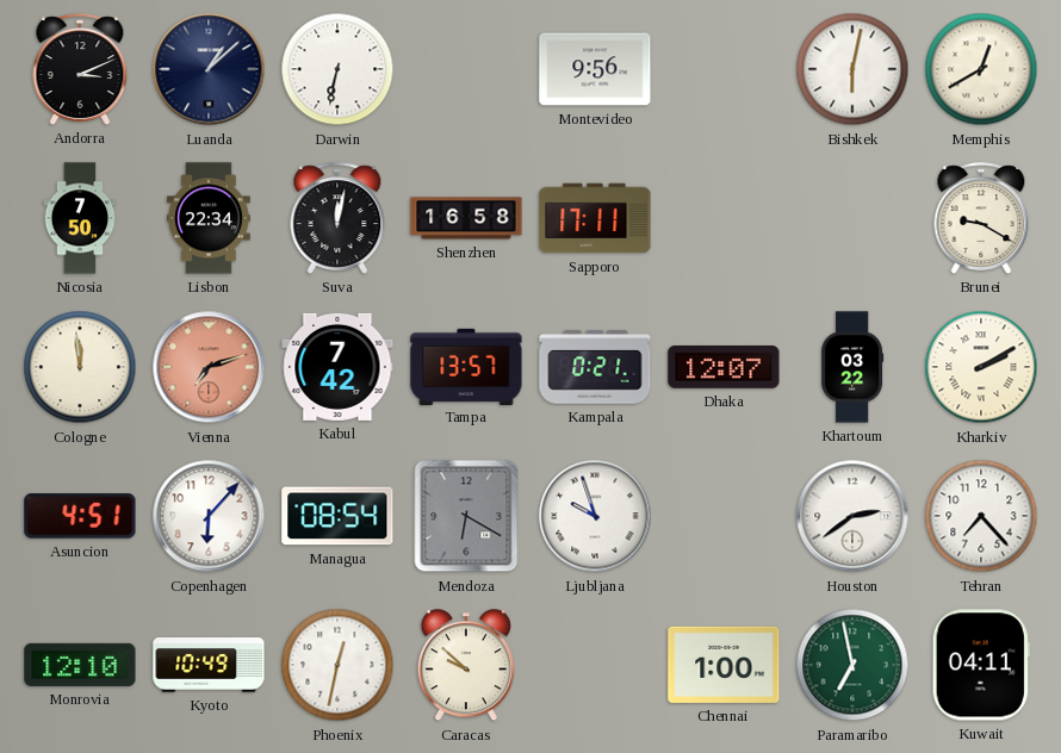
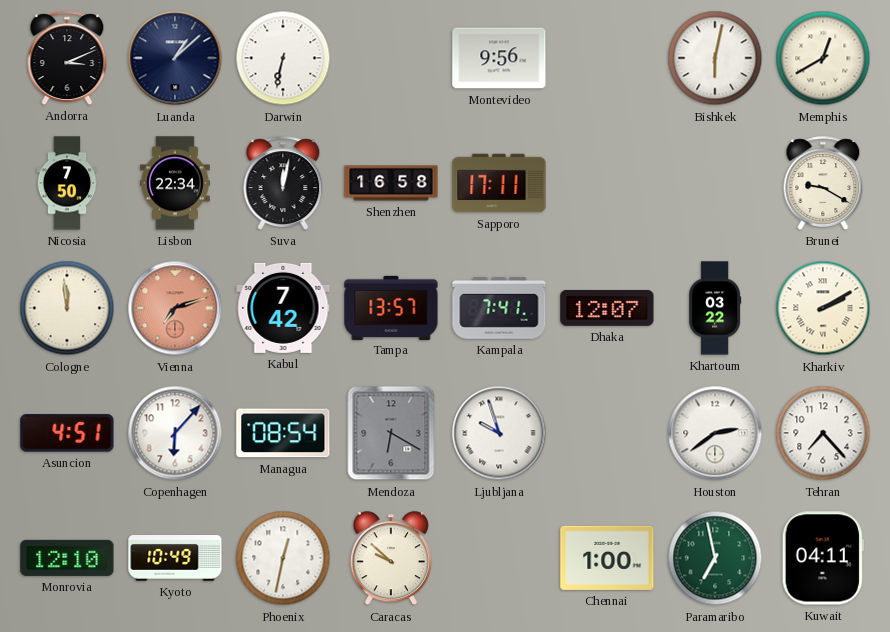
Kampala: 0:21 -> 7:41
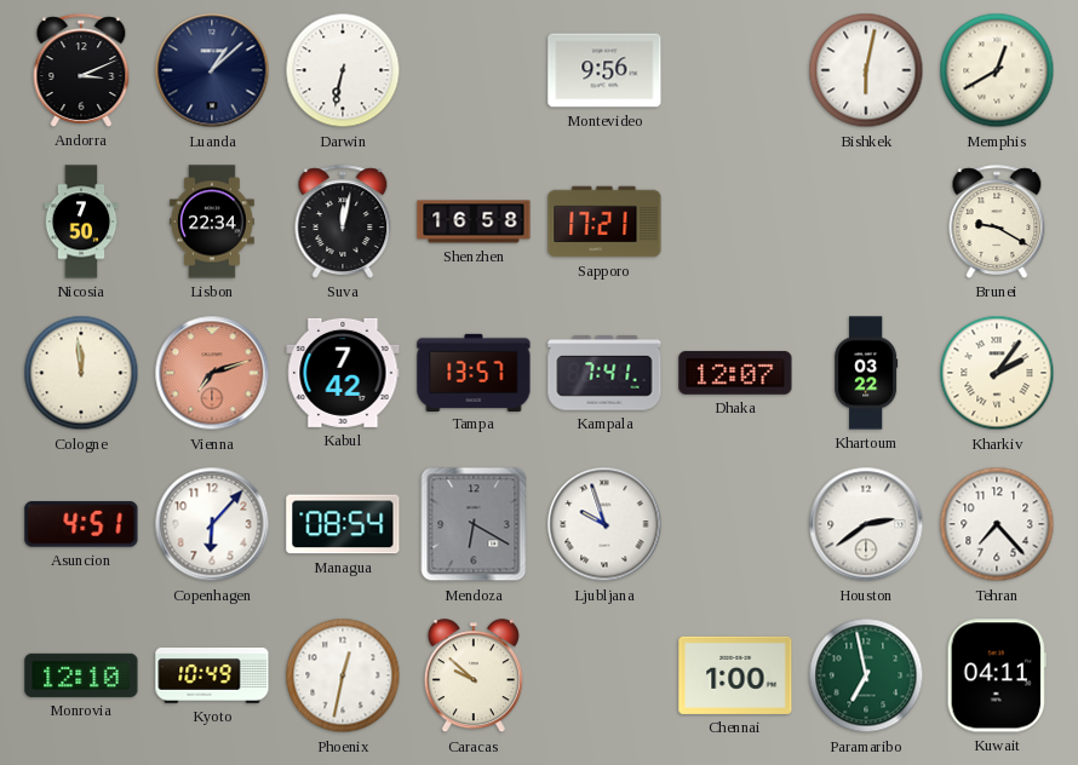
Sapporo: 17:11 -> 17:21
Kharkiv: 2:10 -> 2:06
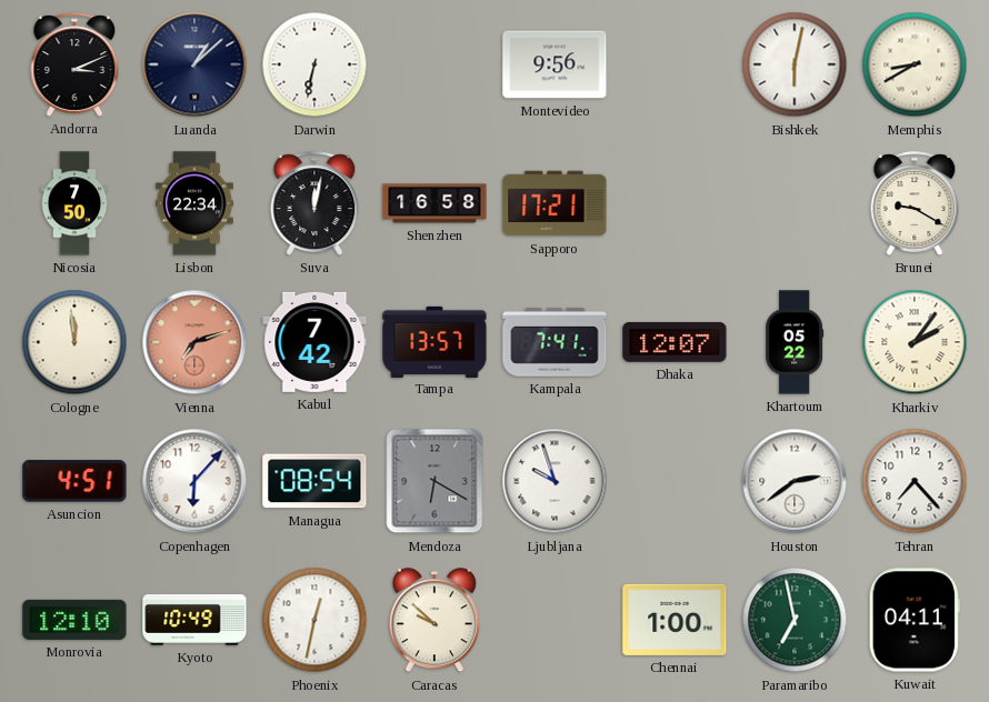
Memphis: 12:40 -> 8:40
Khartoum: 03:22 -> 05:22
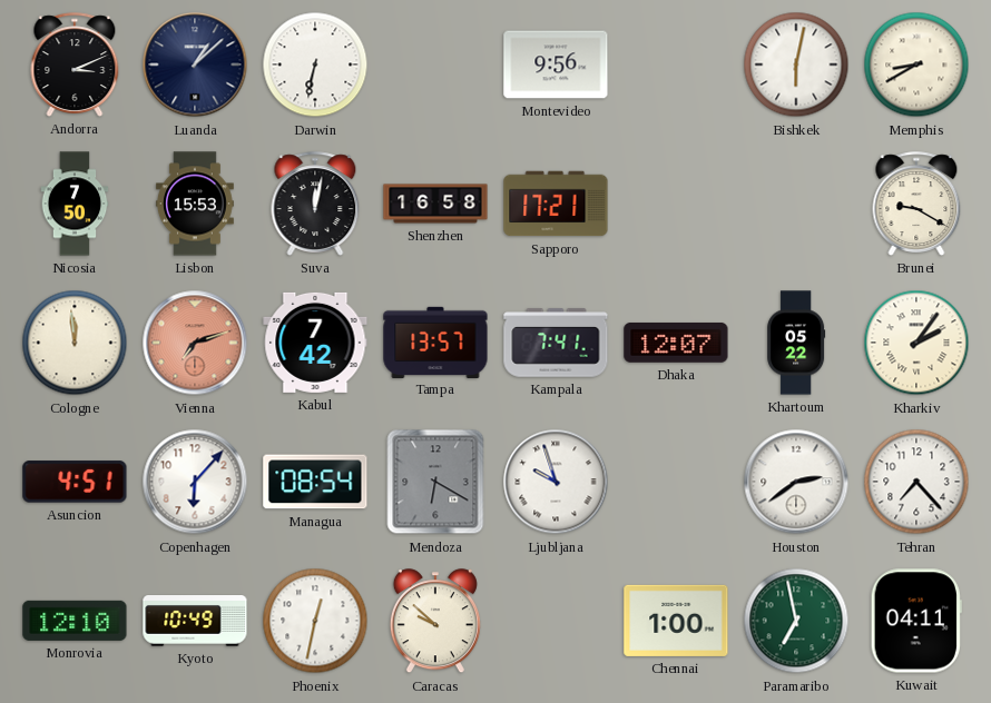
Lisbon: 22:34 -> 15:53
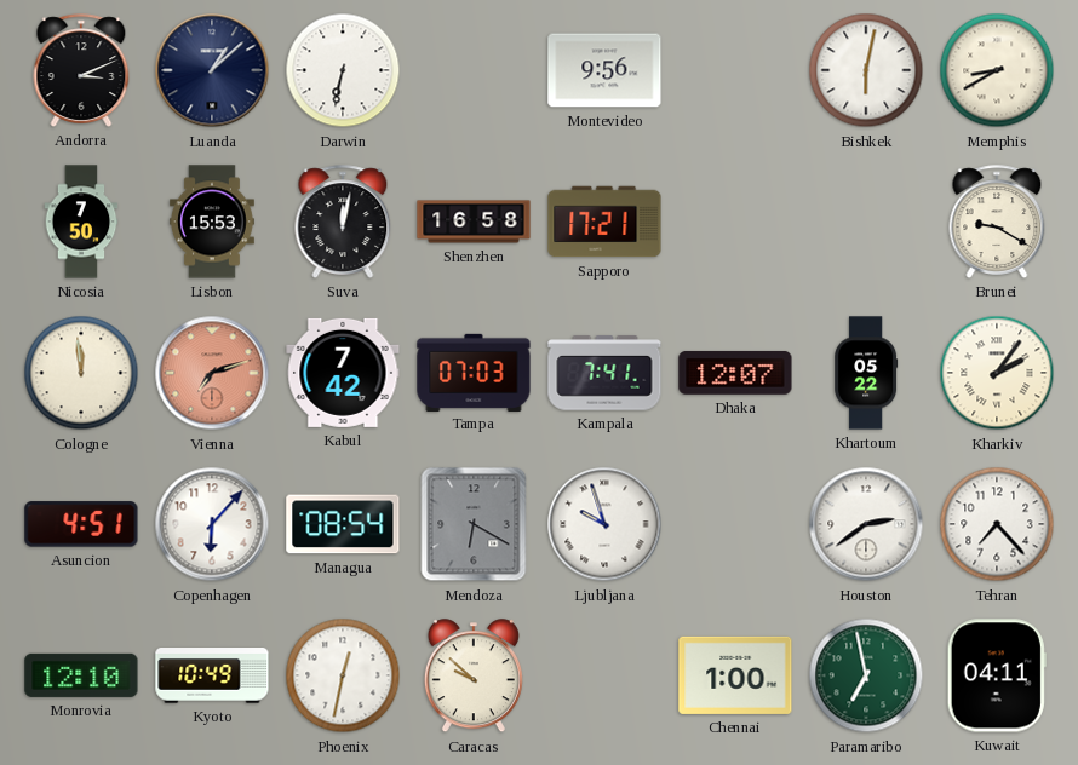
Tampa: 13:57 -> 07:03
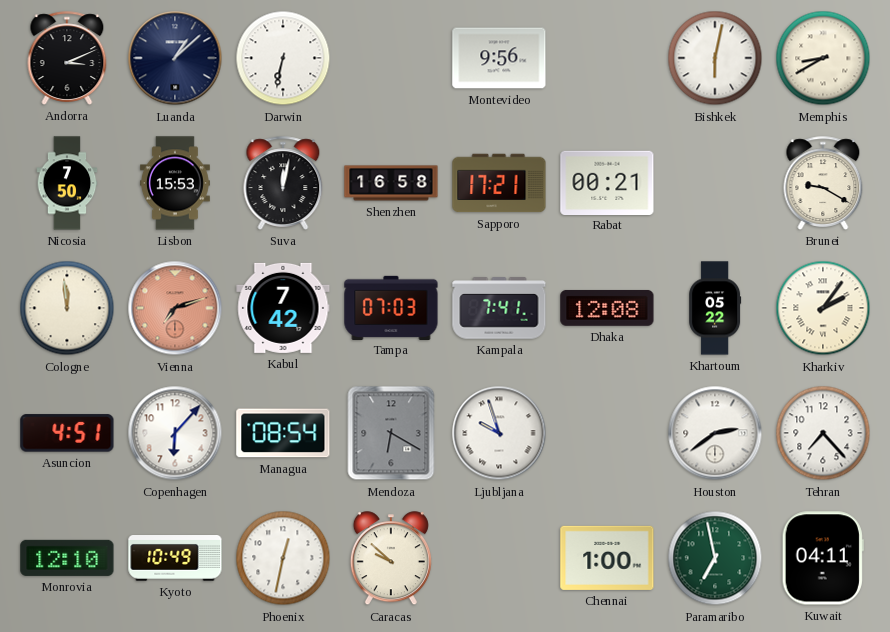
Rabat: none -> 00:21
Dhaka: 12:07 -> 12:08
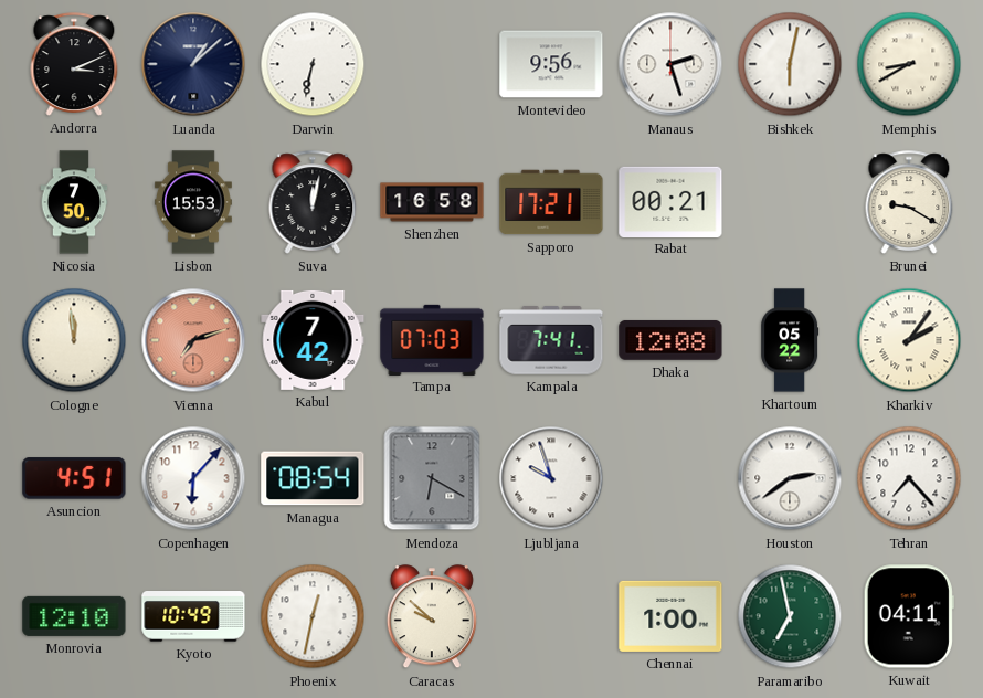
Manaus: none -> 2:27
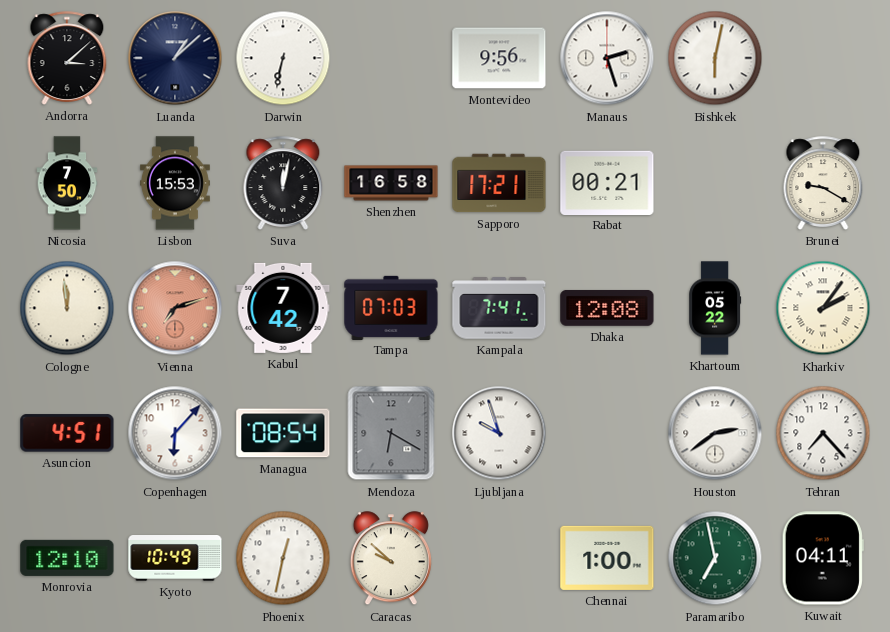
Andorra: 3:11 -> 3:08
Memphis: 8:40 -> none
